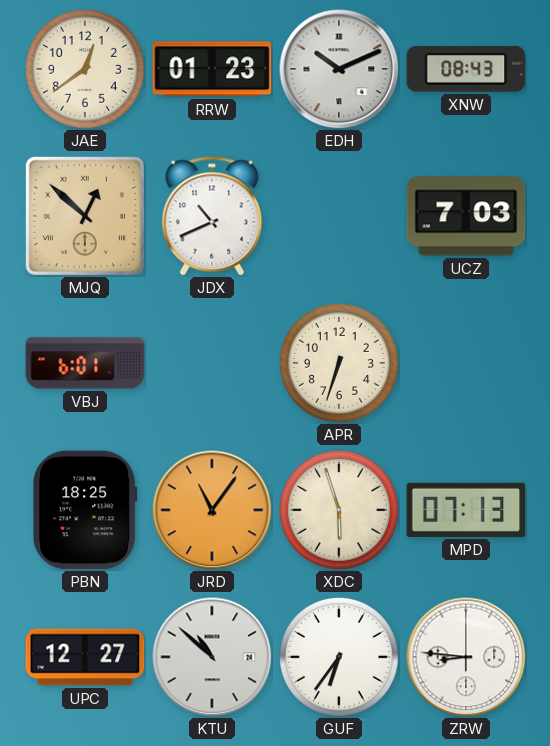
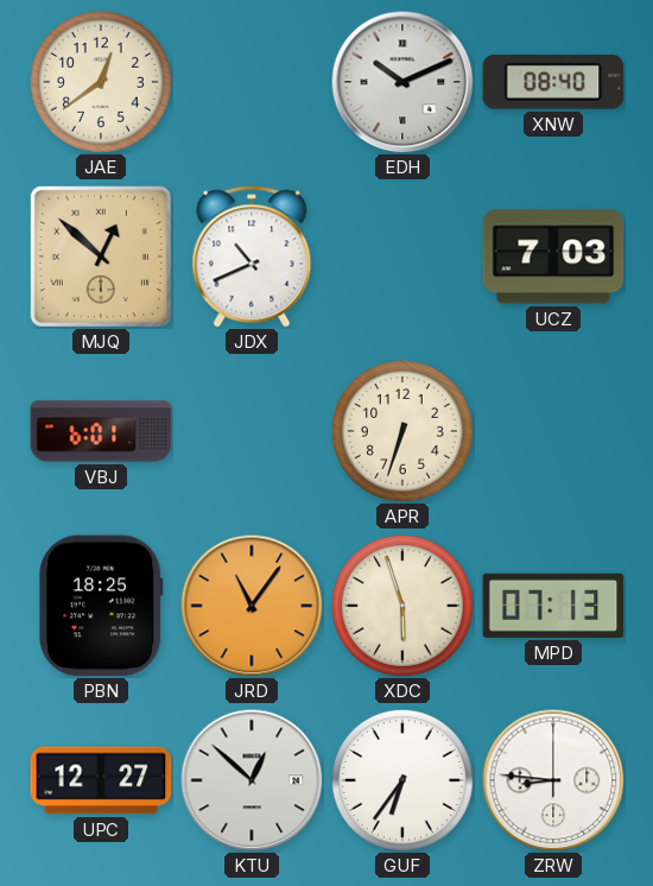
RRW: 01:23 -> none
XNW: 08:43 -> 08:40
KTU: 10:52 -> 12:52
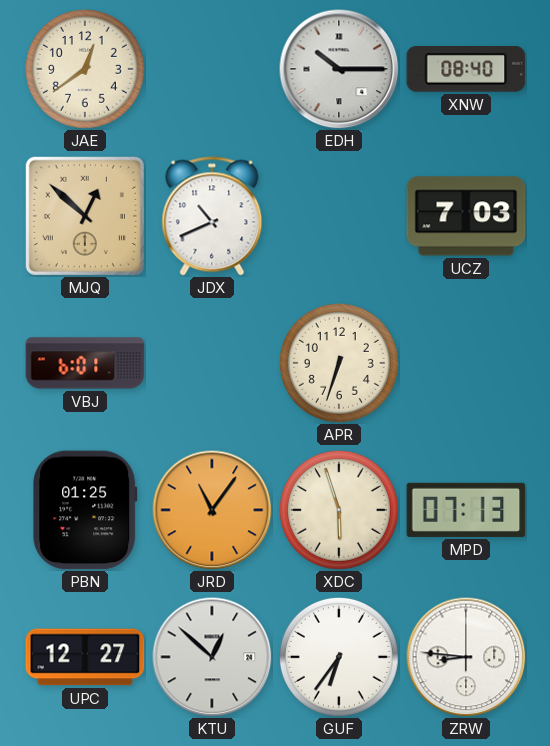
EDH: 10:11 -> 10:15
PBN: 18:25 -> 01:25
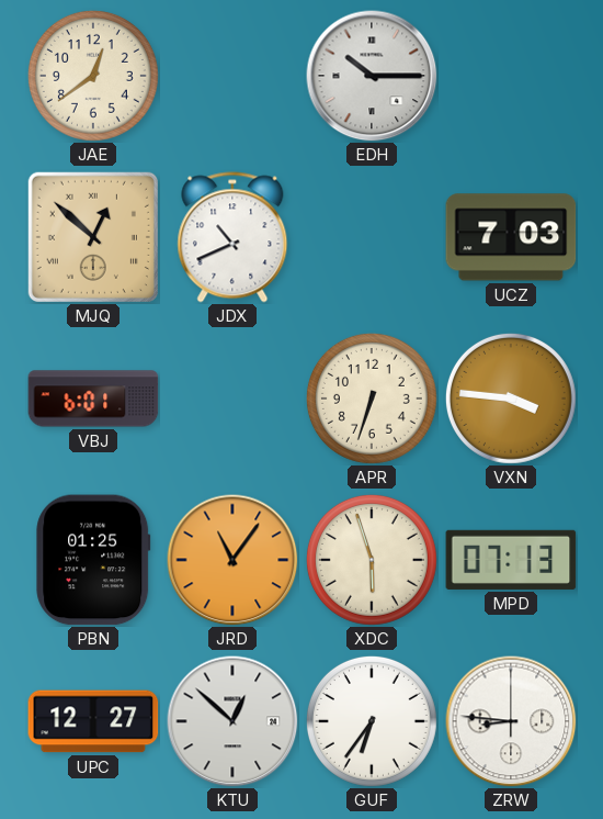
XNW: 08:40 -> none
VXN: none -> 3:46
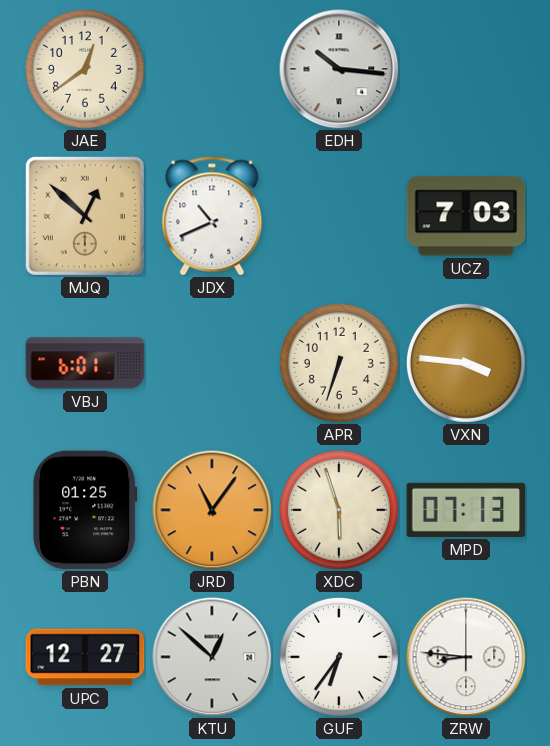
EDH: 10:15 -> 10:16
